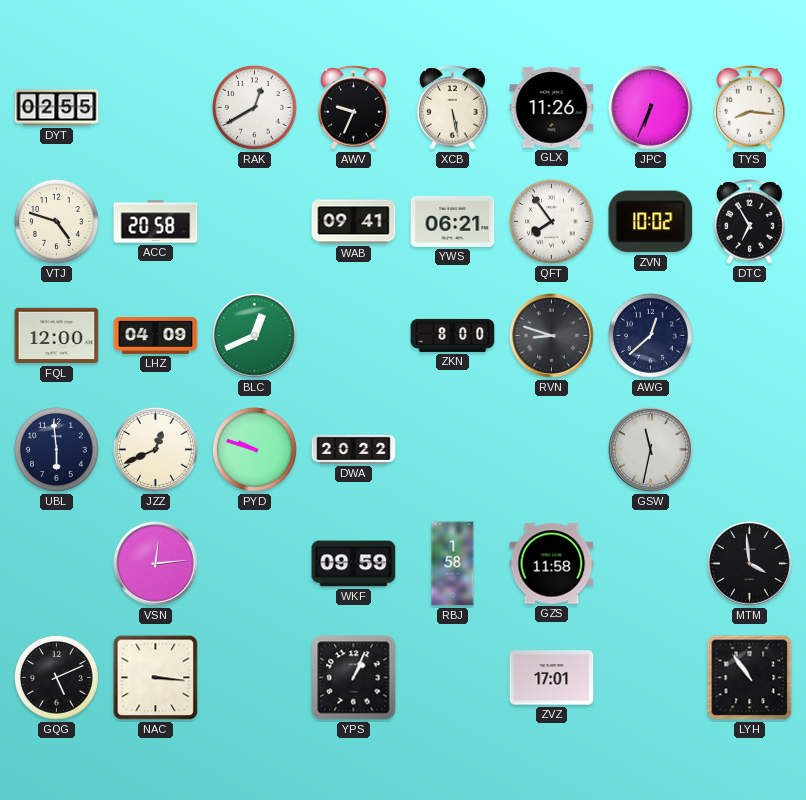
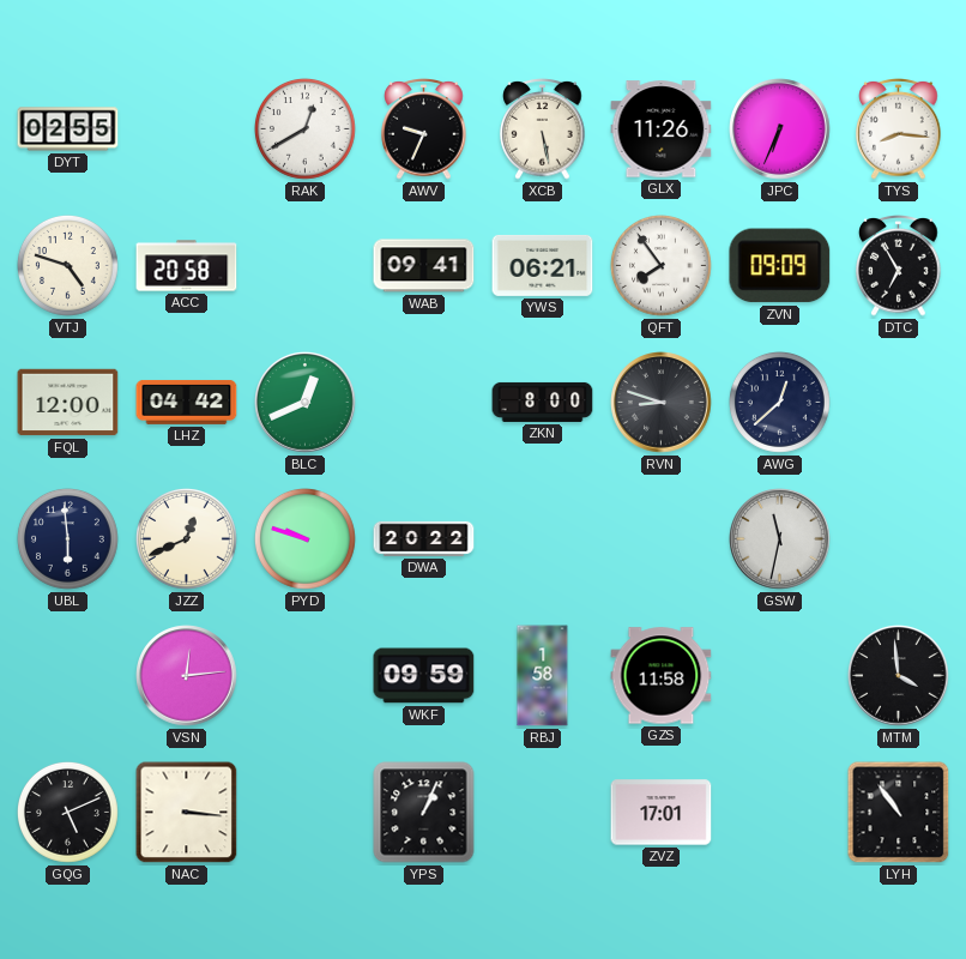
ZVN: 10:02 -> 09:09
LHZ: 04:09 -> 04:42
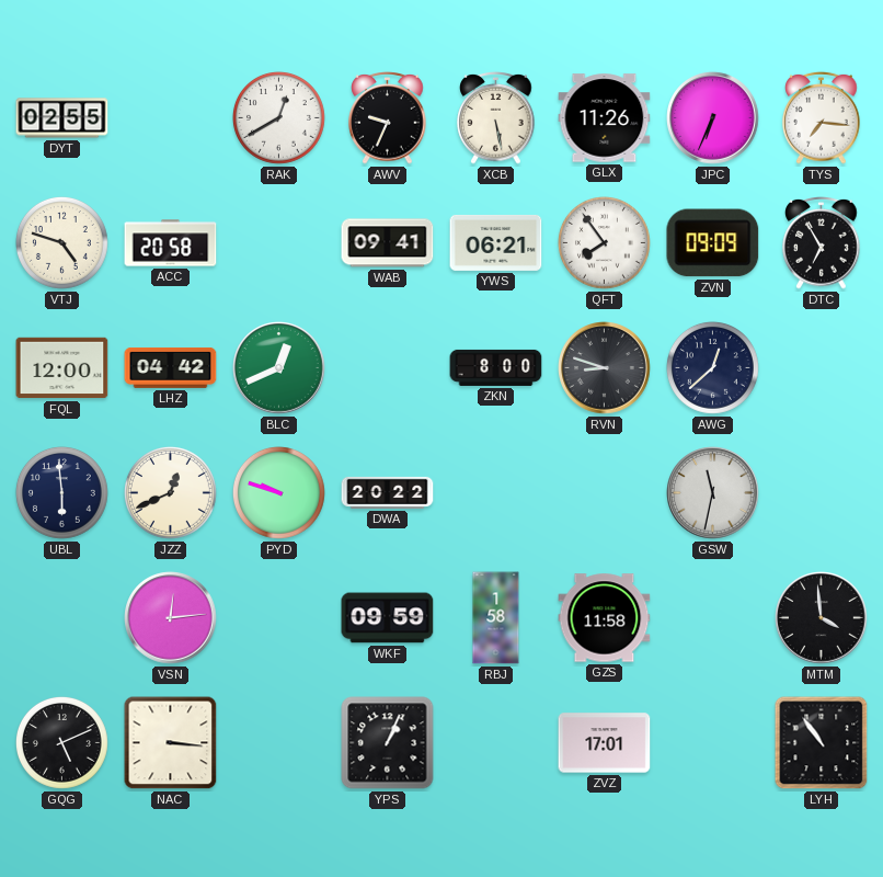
TYS: 8:16 -> 7:16
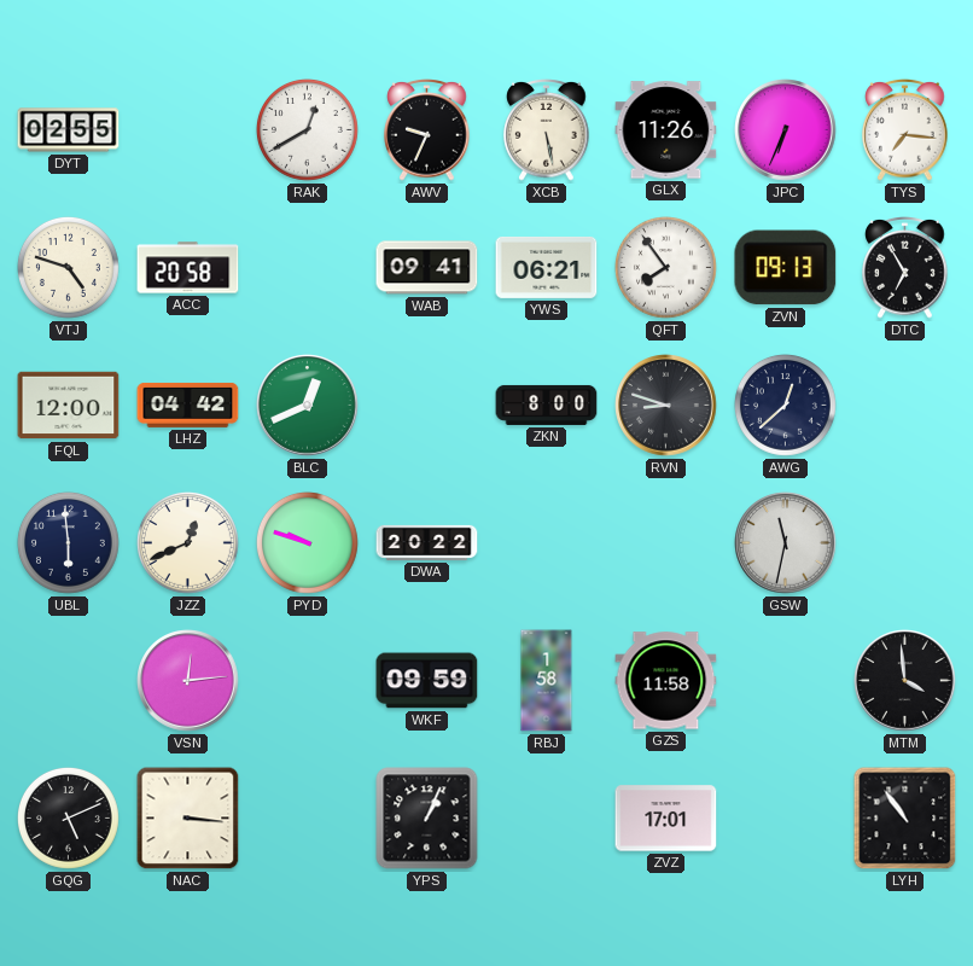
ZVN: 09:09 -> 09:13
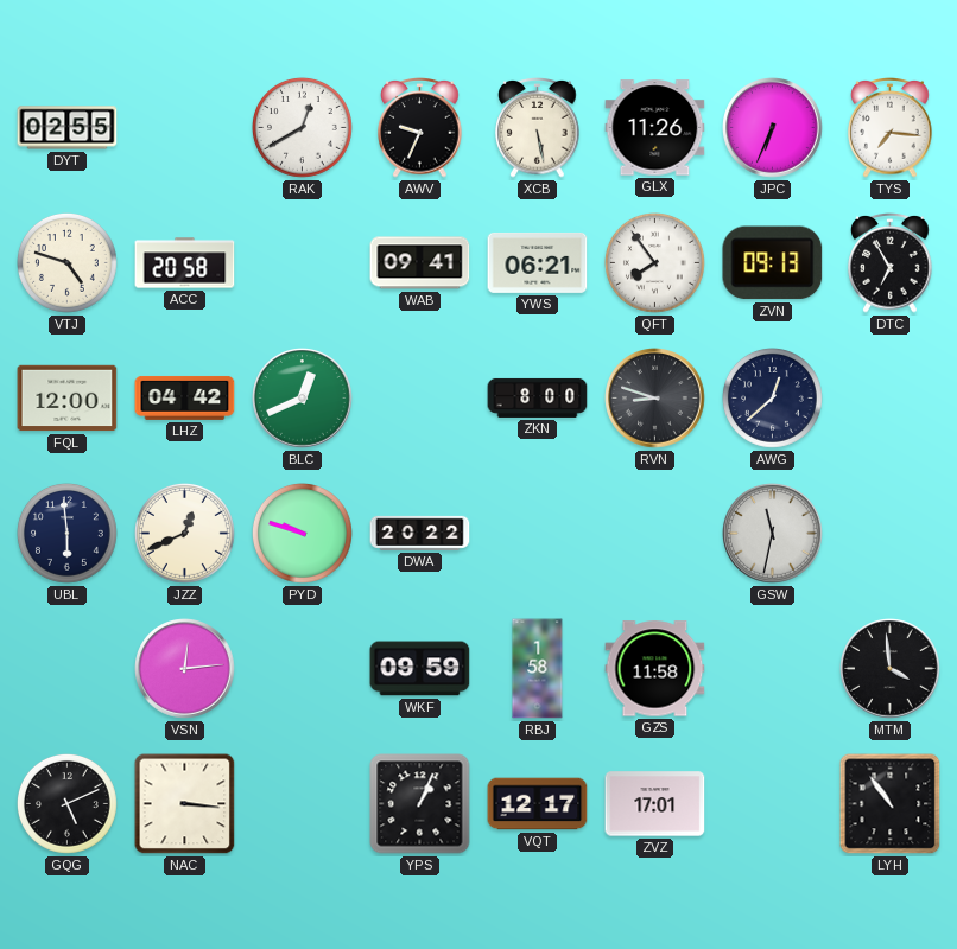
VQT: none -> 12:17
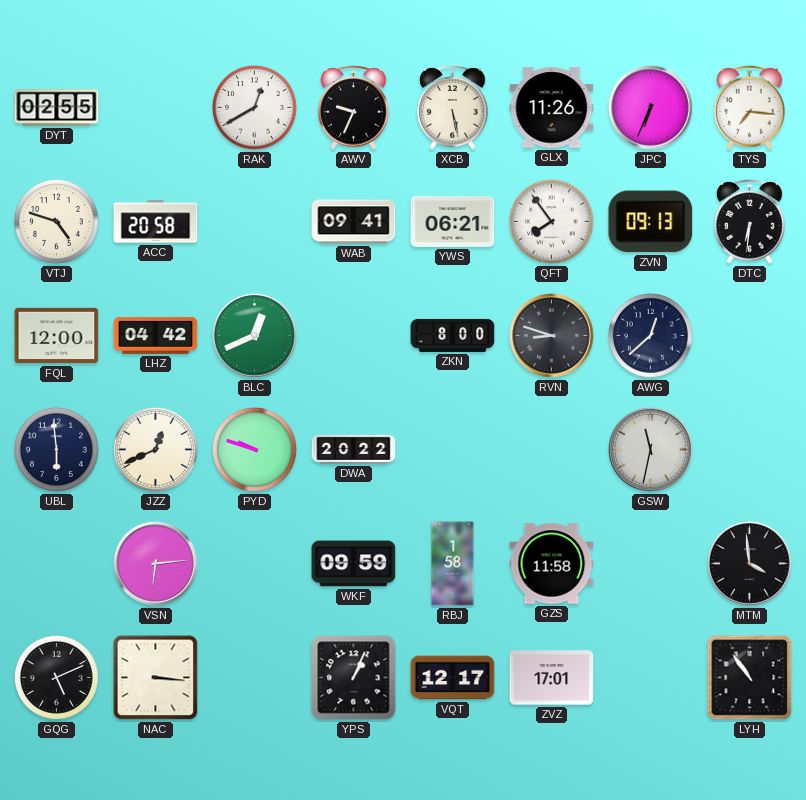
DTC: 6:55 -> 6:31
VSN: 12:14 -> 6:14
